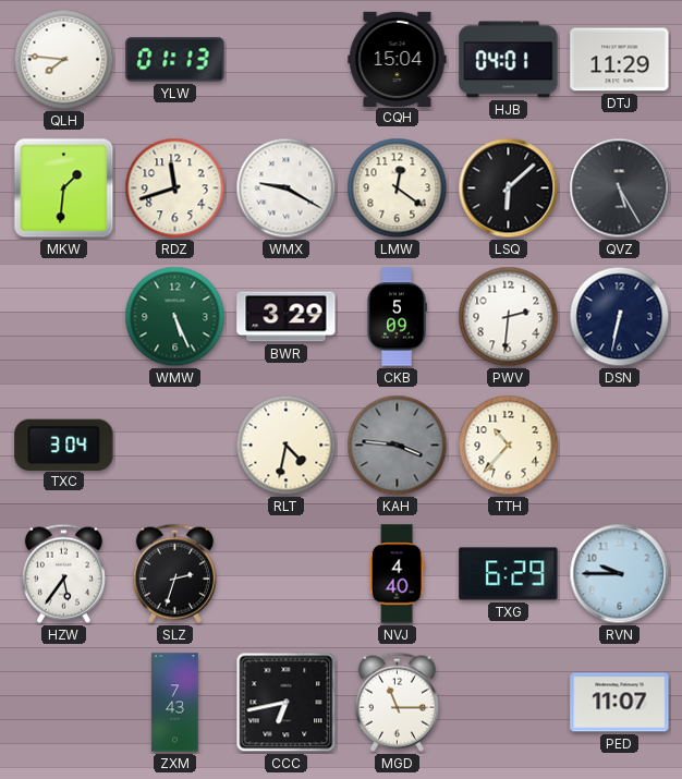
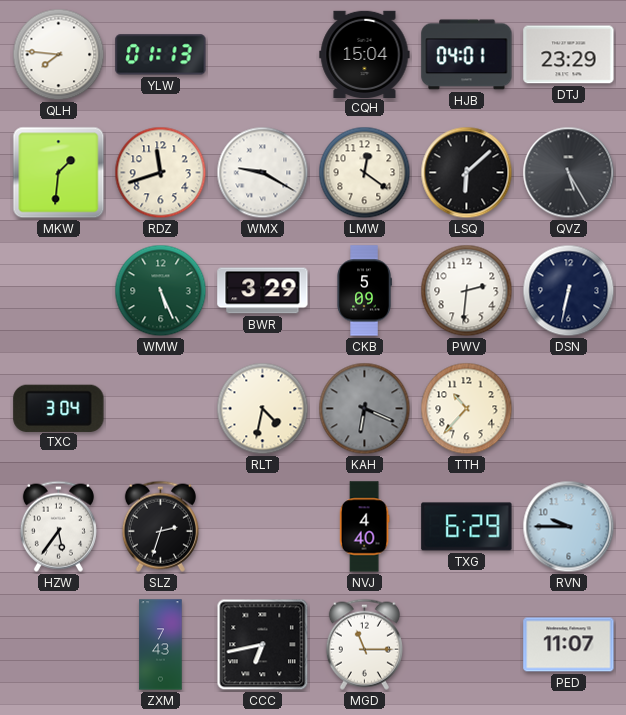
DTJ: 11:29 -> 23:29
KAH: 3:46 -> 6:19
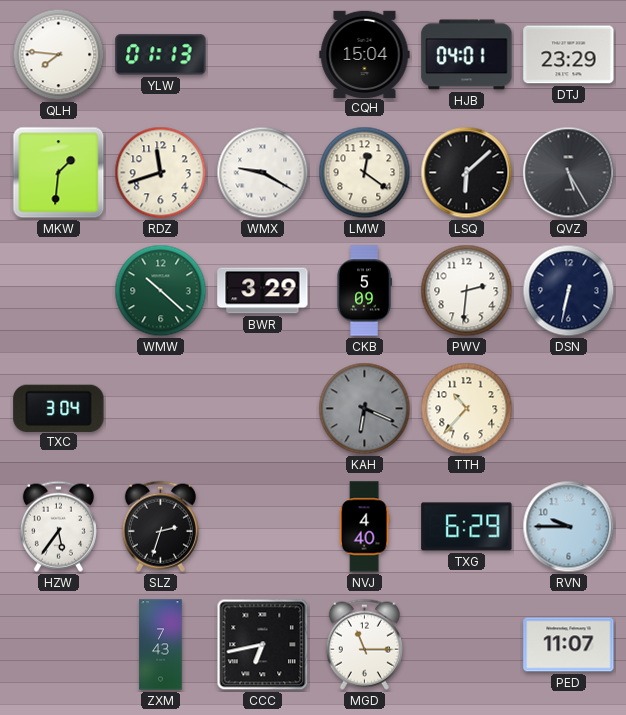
WMW: 5:26 -> 10:22
RLT: 4:32 -> none
